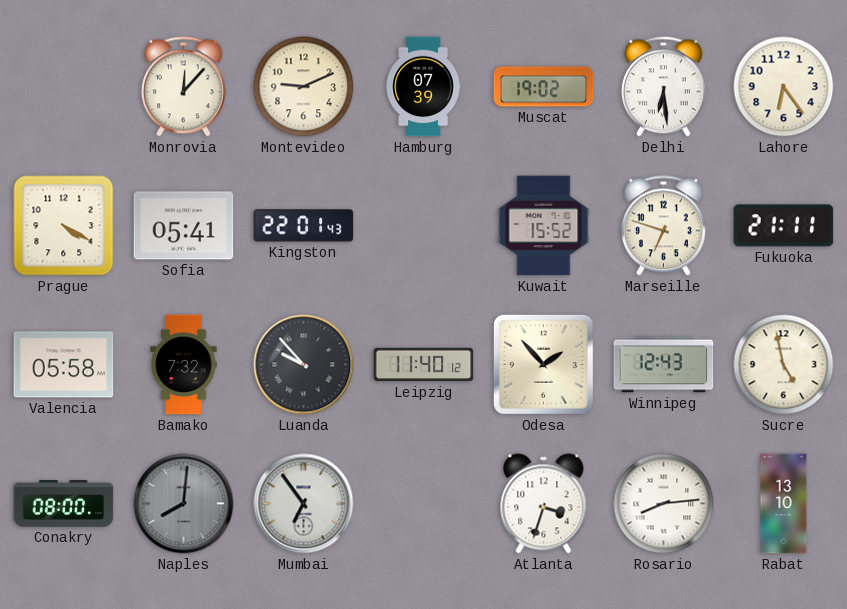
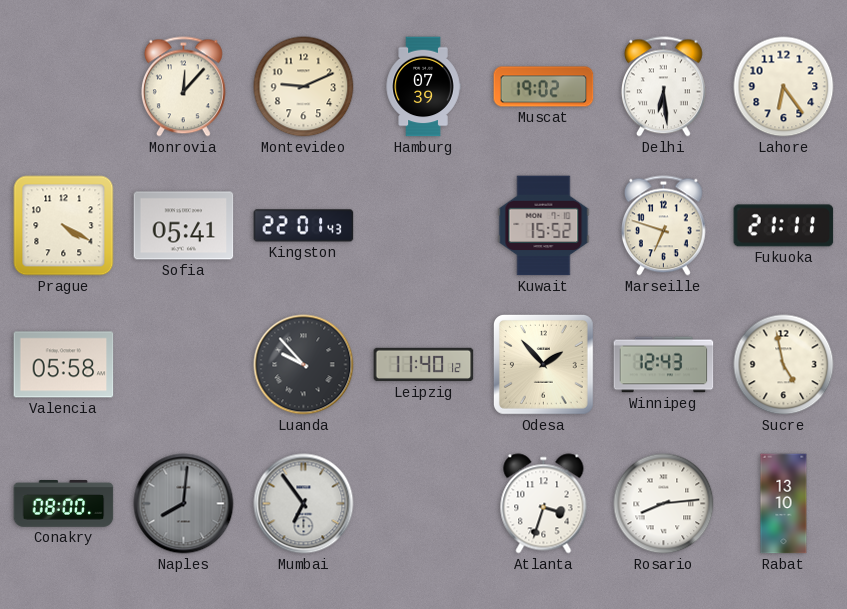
Bamako: 7:32 -> none
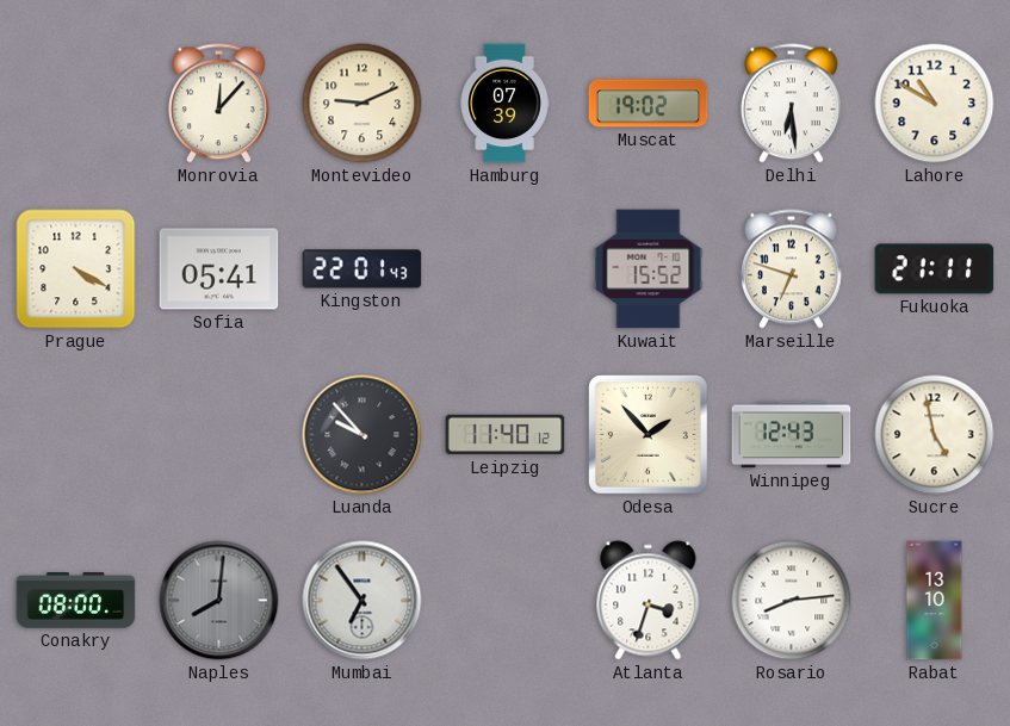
Lahore: 6:24 -> 10:50
Valencia: 05:58 -> none
